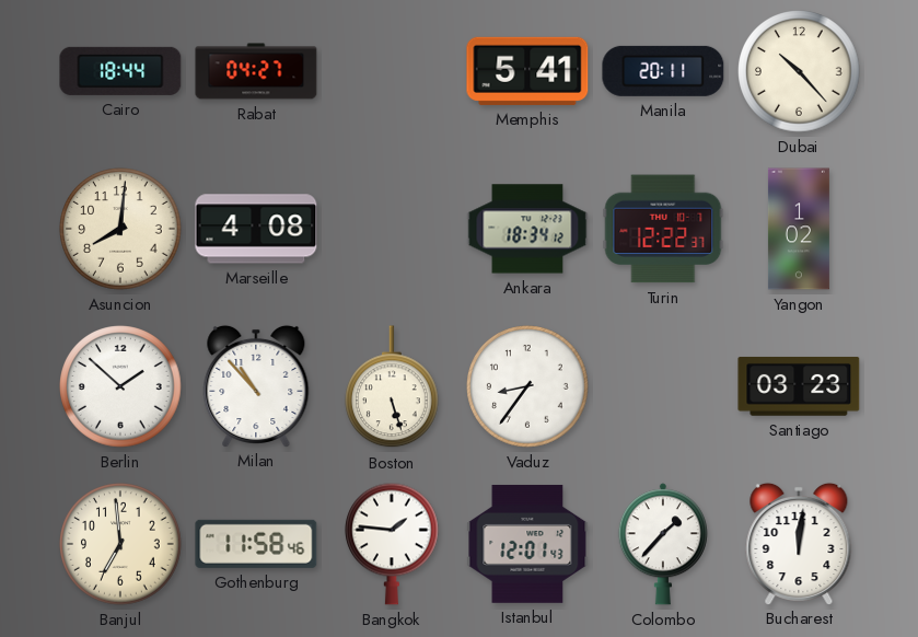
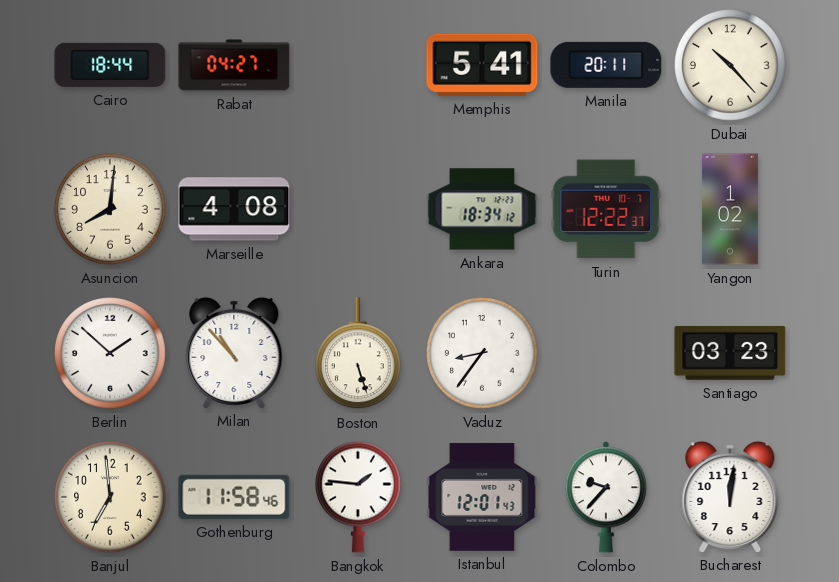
Colombo: 1:37 -> 9:37
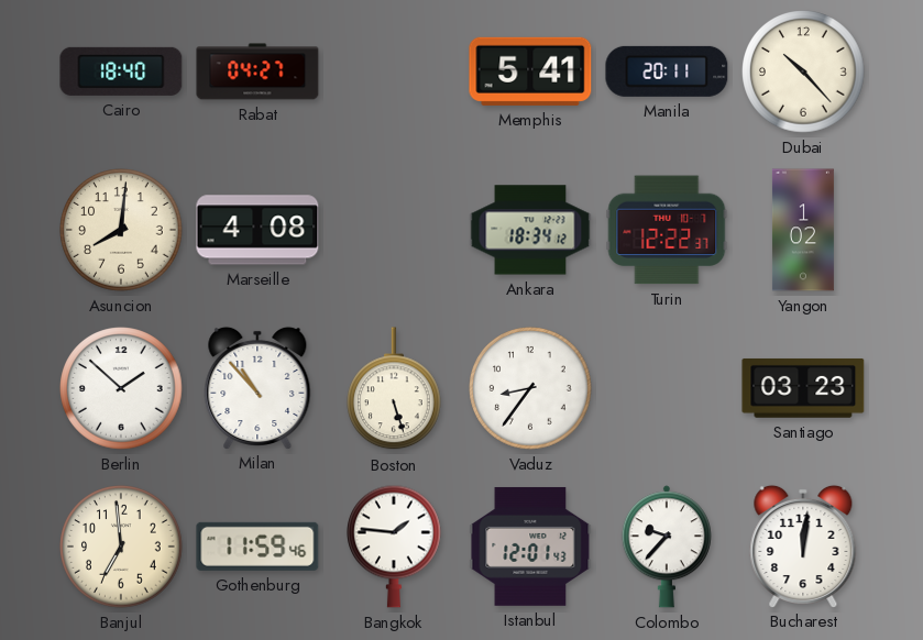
Cairo: 18:44 -> 18:40
Gothenburg: 11:58 -> 11:59
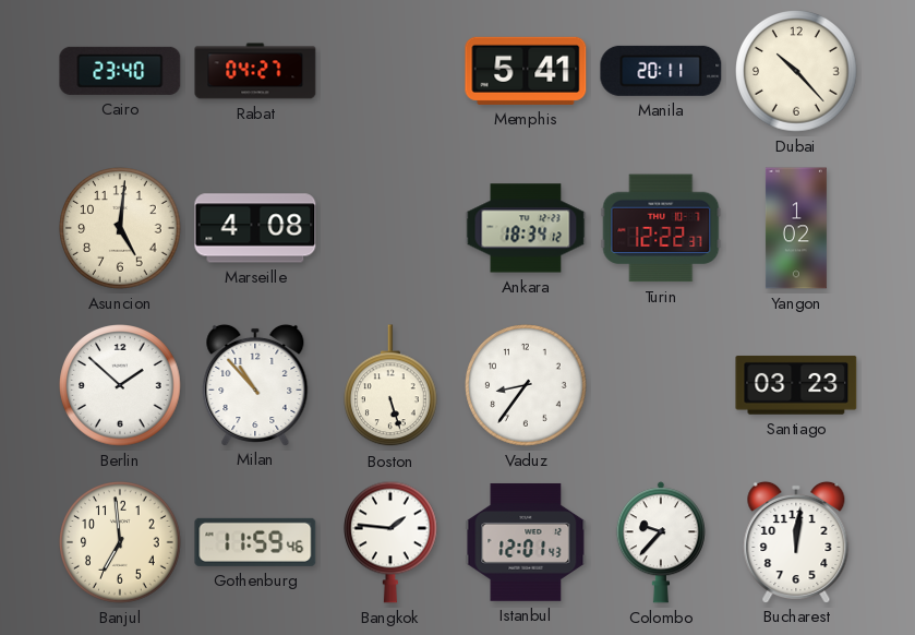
Cairo: 18:40 -> 23:40
Asuncion: 8:01 -> 5:01
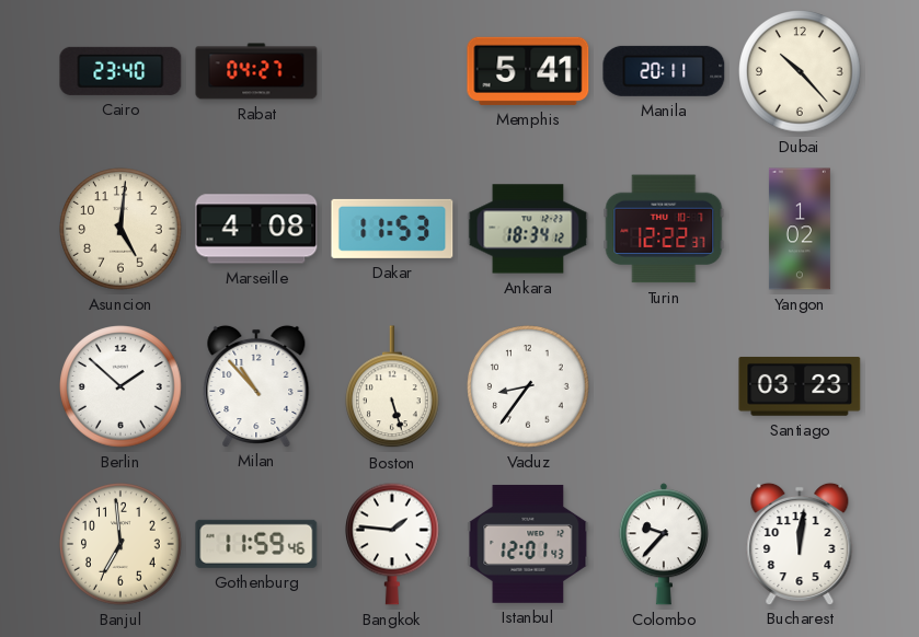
Dakar: none -> 11:53
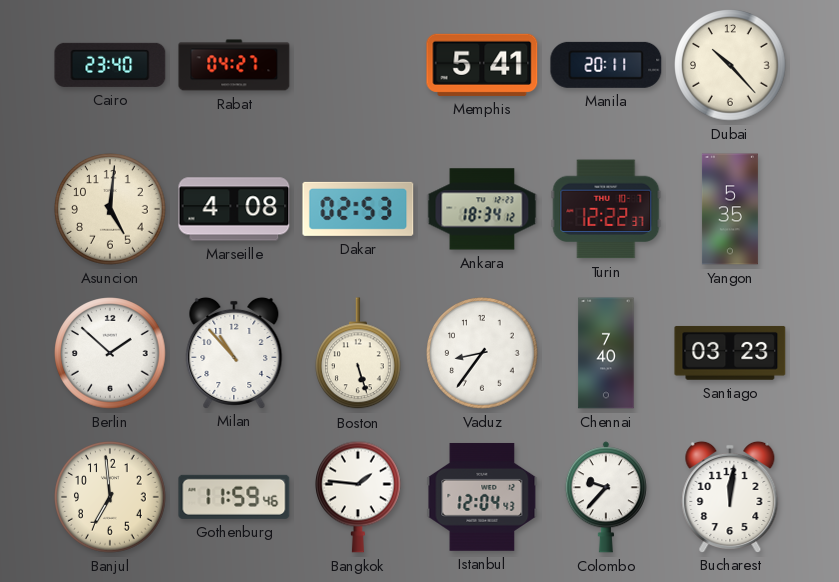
Dakar: 11:53 -> 02:53
Yangon: 1:02 -> 5:35
Chennai: none -> 7:40
Istanbul: 12:01 -> 12:04
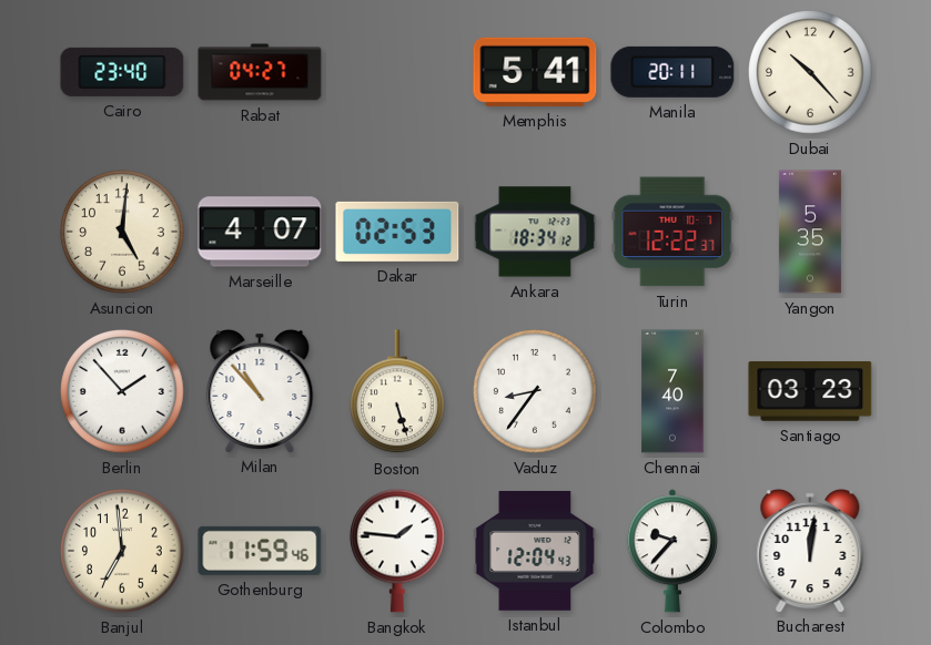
Marseille: 4:08 -> 4:07
Berlin: 1:52 -> 1:53
